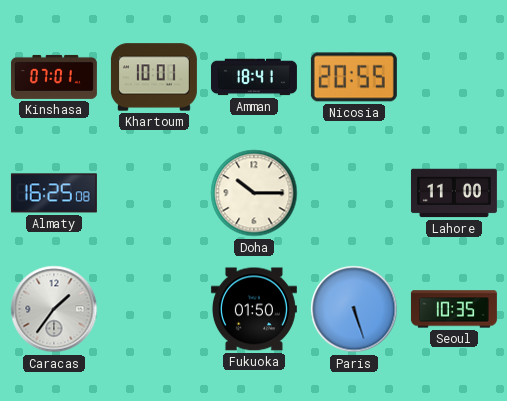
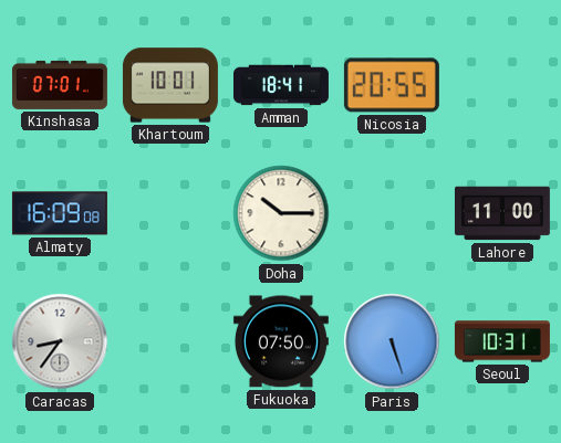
Almaty: 16:25 -> 16:09
Caracas: 1:36 -> 8:36
Fukuoka: 01:50 -> 07:50
Seoul: 10:35 -> 10:31
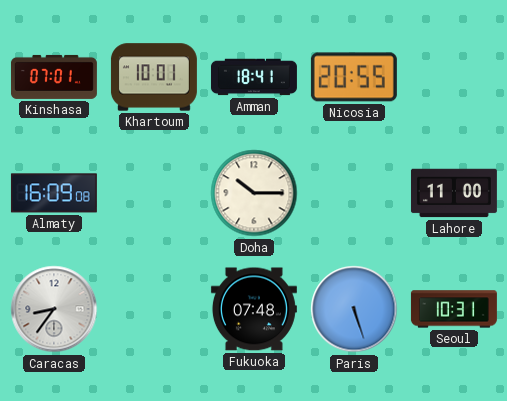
Fukuoka: 07:50 -> 07:48
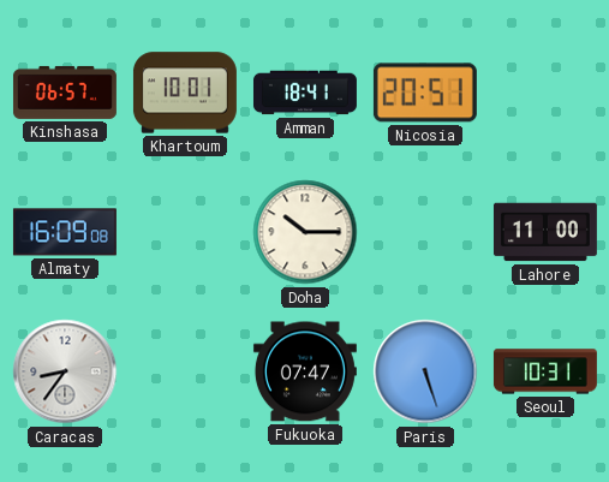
Kinshasa: 07:01 -> 06:57
Nicosia: 20:55 -> 20:51
Fukuoka: 07:48 -> 07:47
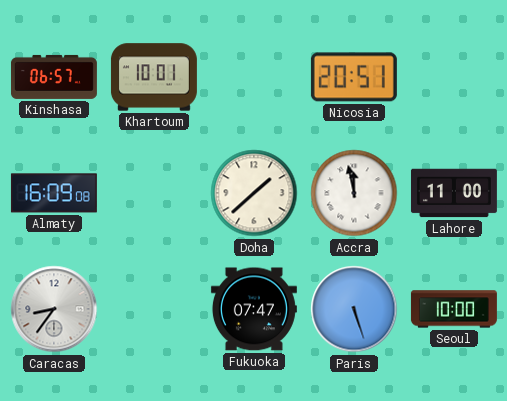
Amman: 18:41 -> none
Doha: 10:15 -> 1:38
Accra: none -> 11:58
Seoul: 10:31 -> 10:00
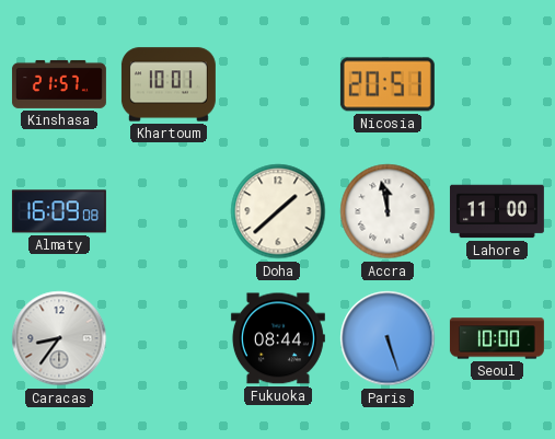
Kinshasa: 06:57 -> 21:57
Fukuoka: 07:47 -> 08:44
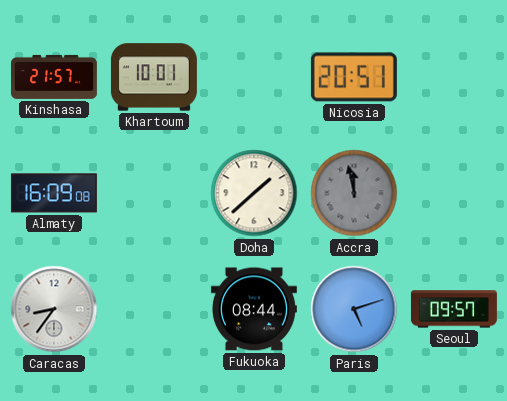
Accra dial: white -> grey
Lahore: 11:00 -> none
Paris: 5:27 -> 5:12
Seoul: 10:00 -> 09:57
